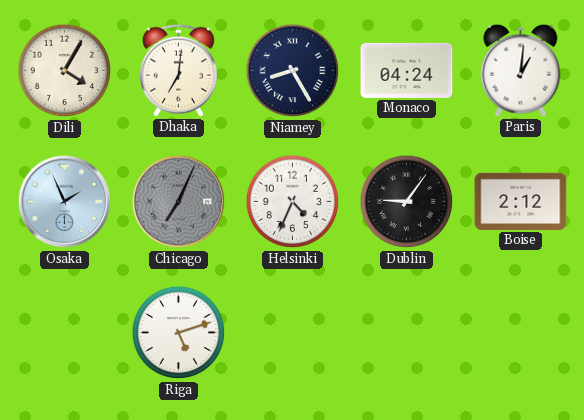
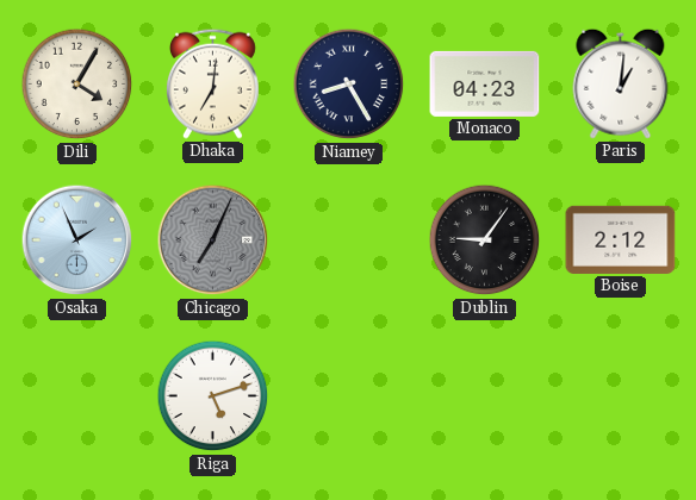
Monaco: 04:24 -> 04:23
Helsinki: 4:34 -> none
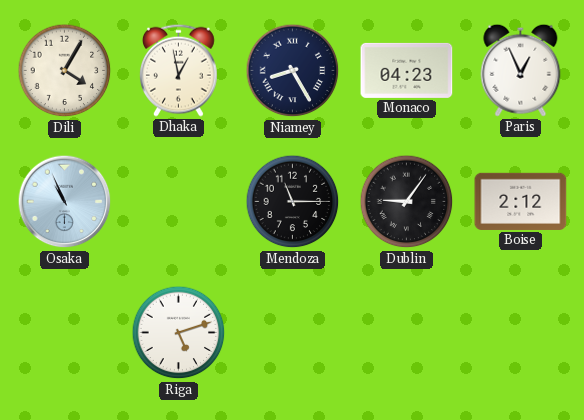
Dhaka: 7:01 -> 12:58
Paris: 1:01 -> 12:56
Osaka: 1:56 -> 10:56
Chicago: 7:04 -> none
Mendoza: none -> 11:15
